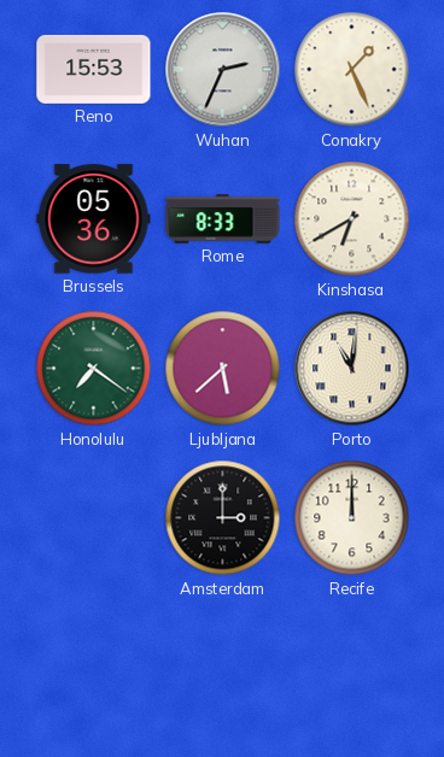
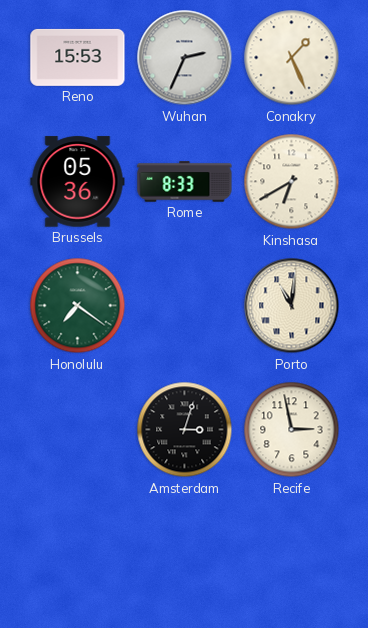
Ljubljana: 5:38 -> none
Amsterdam: 3:00 -> 3:03
Recife: 12:00 -> 2:58
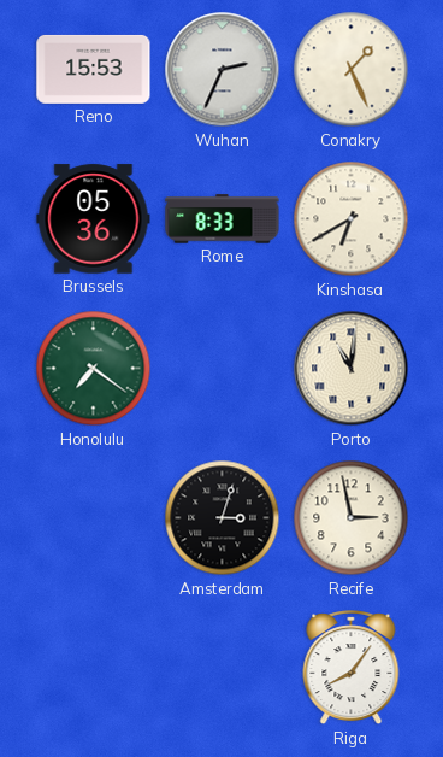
Riga: none -> 8:06
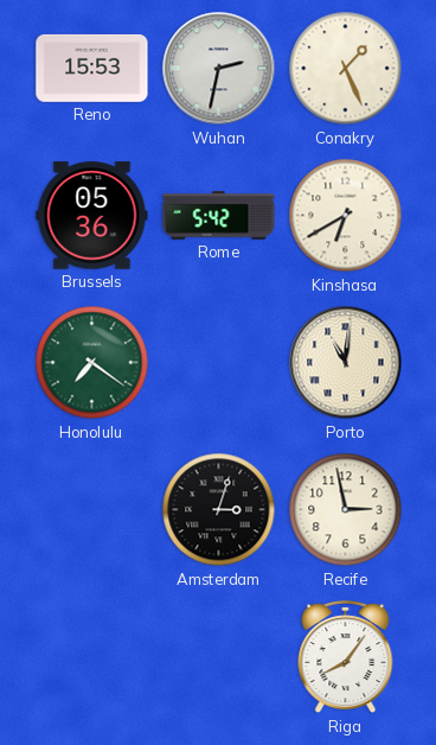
Wuhan: 2:34 -> 2:32
Rome: 8:33 -> 5:42
